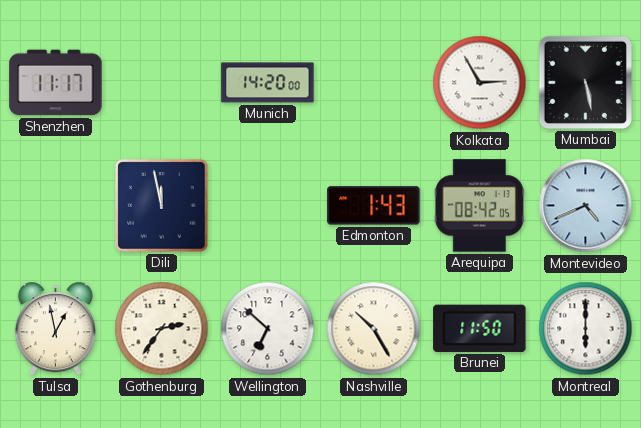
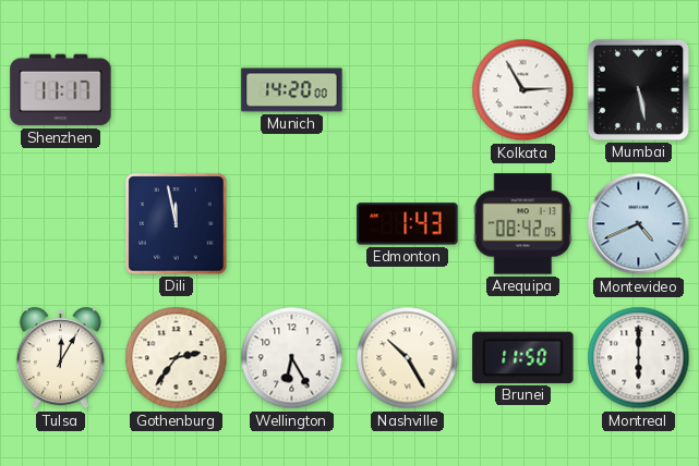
Tulsa: 12:58 -> 12:05
Wellington: 6:52 -> 6:25
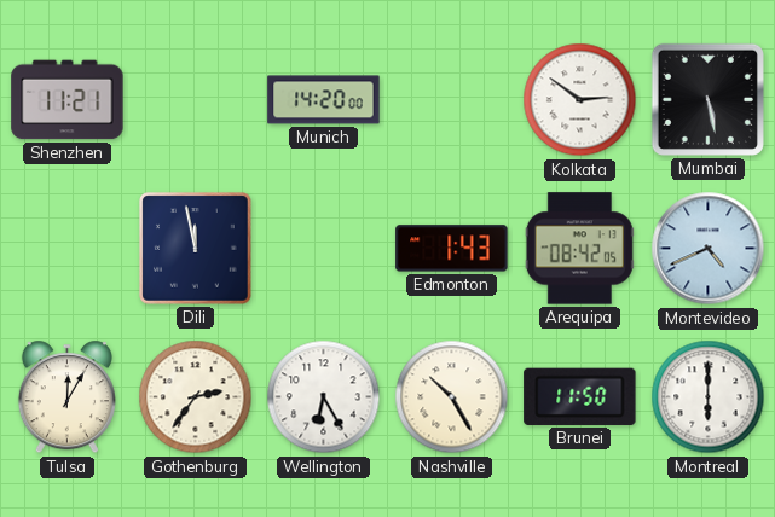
Shenzhen: 11:17 -> 11:21
Kolkata: 2:55 -> 2:51
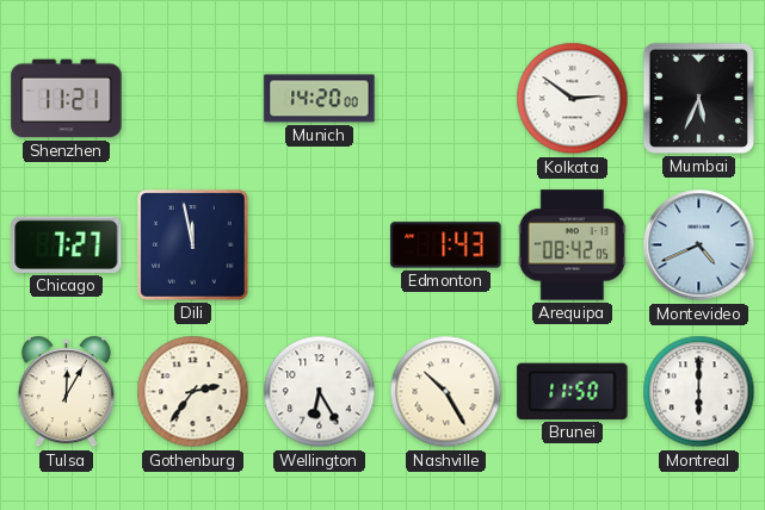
Mumbai: 5:28 -> 5:34
Chicago: none -> 7:27
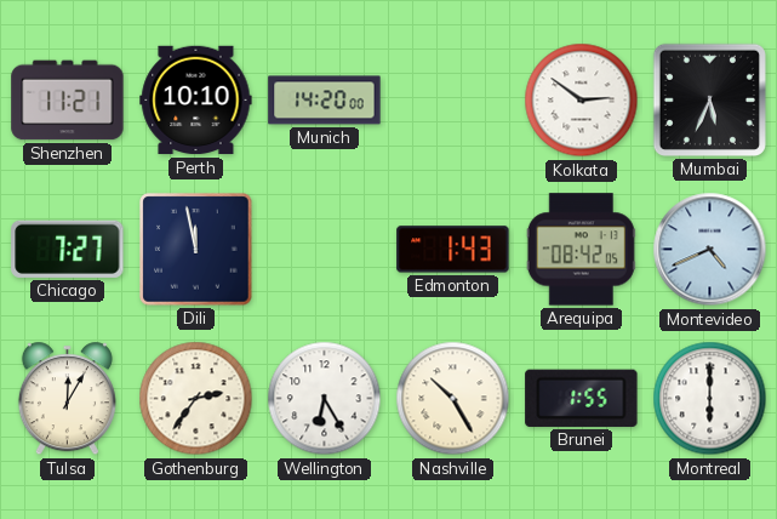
Perth: none -> 10:10
Brunei: 11:50 -> 1:55
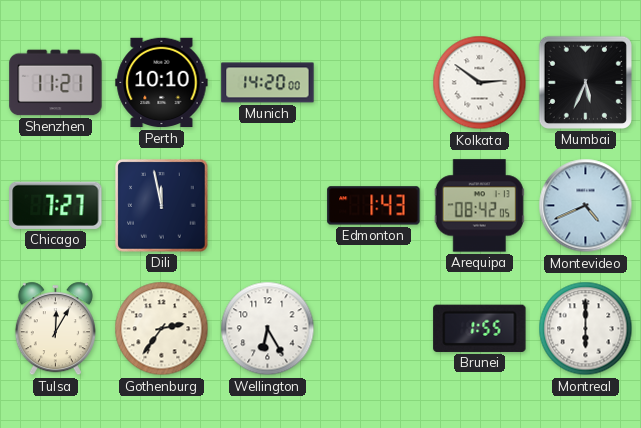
Nashville: 10:25 -> none
